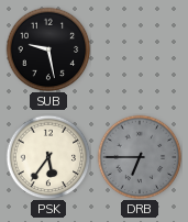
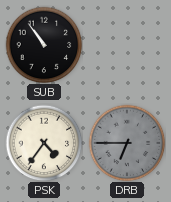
SUB: 9:28 -> 10:54
PSK: 5:36 -> 4:36
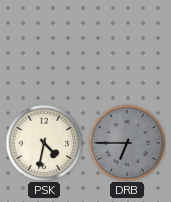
SUB: 10:54 -> none
PSK: 4:36 -> 4:32
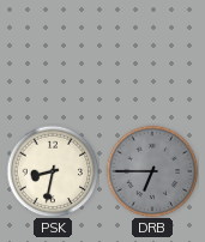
PSK: 4:32 -> 8:32
